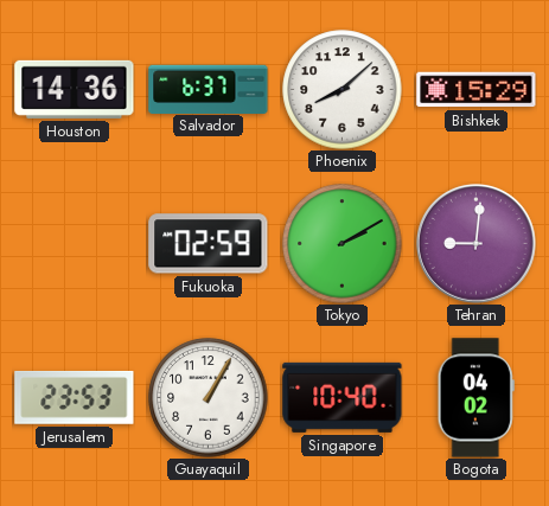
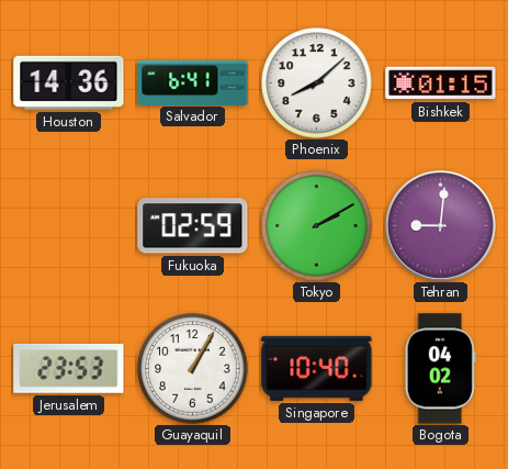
Salvador: 6:37 -> 6:41
Bishkek: 15:29 -> 01:15
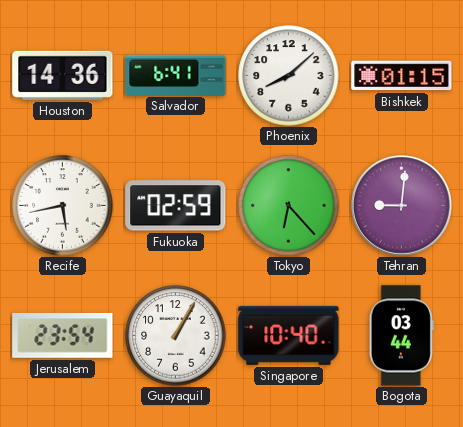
Recife: none -> 5:43
Tokyo: 2:10 -> 6:23
Jerusalem: 23:53 -> 23:54
Bogota: 04:02 -> 03:44
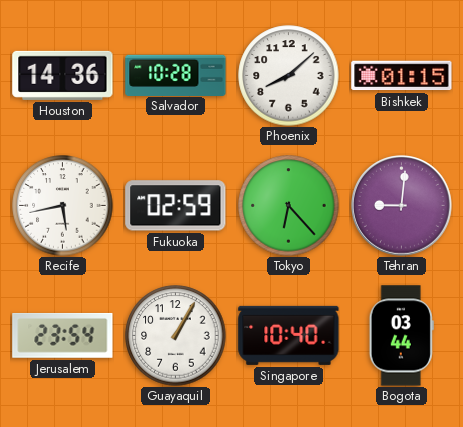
Salvador: 6:41 -> 10:28
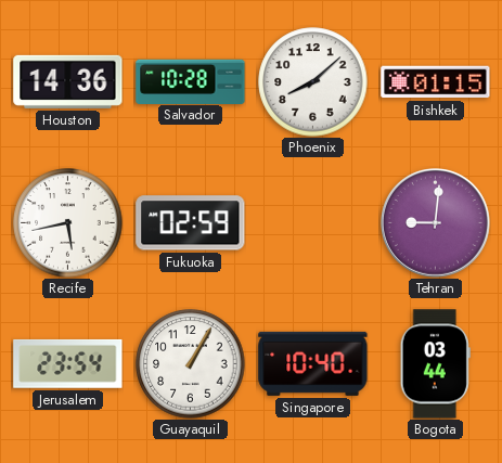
Tokyo: 6:23 -> none
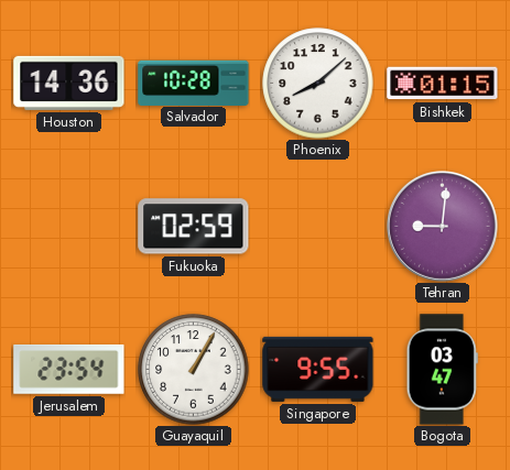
Recife: 5:43 -> none
Singapore: 10:40 -> 9:55
Bogota: 03:44 -> 03:47
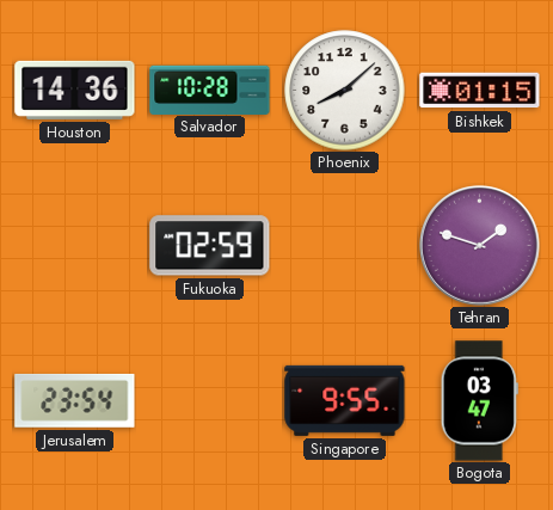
Tehran: 9:01 -> 1:48
Guayaquil: 1:05 -> none
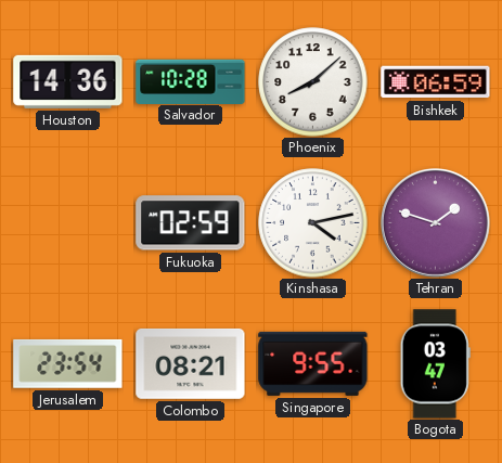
Bishkek: 01:15 -> 06:59
Kinshasa: none -> 4:13
Colombo: none -> 08:21
